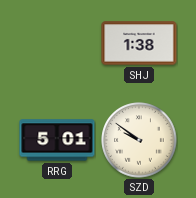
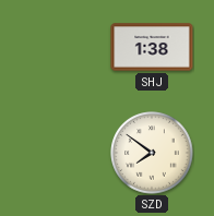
RRG: 5:01 -> none
SZD: 9:51 -> 7:51
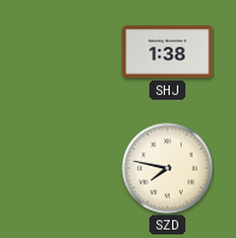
SZD: 7:51 -> 7:47
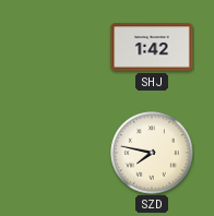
SHJ: 1:38 -> 1:42
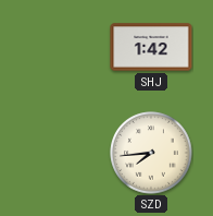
SZD: 7:47 -> 7:44
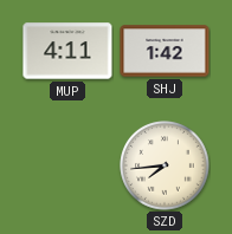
MUP: none -> 4:11
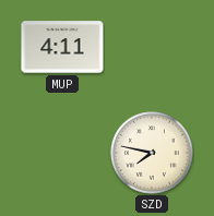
SHJ: 1:42 -> none
SZD: 7:44 -> 7:47
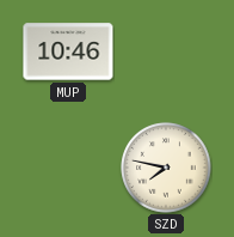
MUP: 4:11 -> 10:46
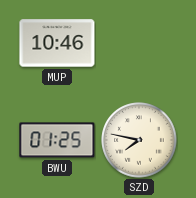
BWU: none -> 01:25
